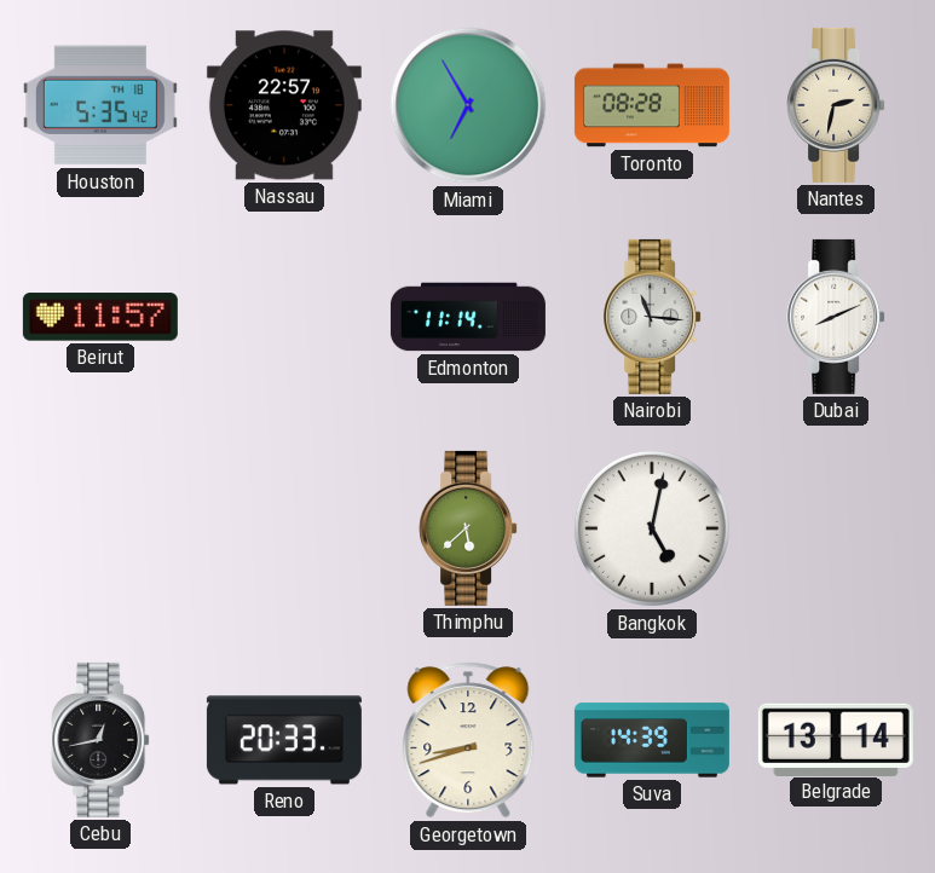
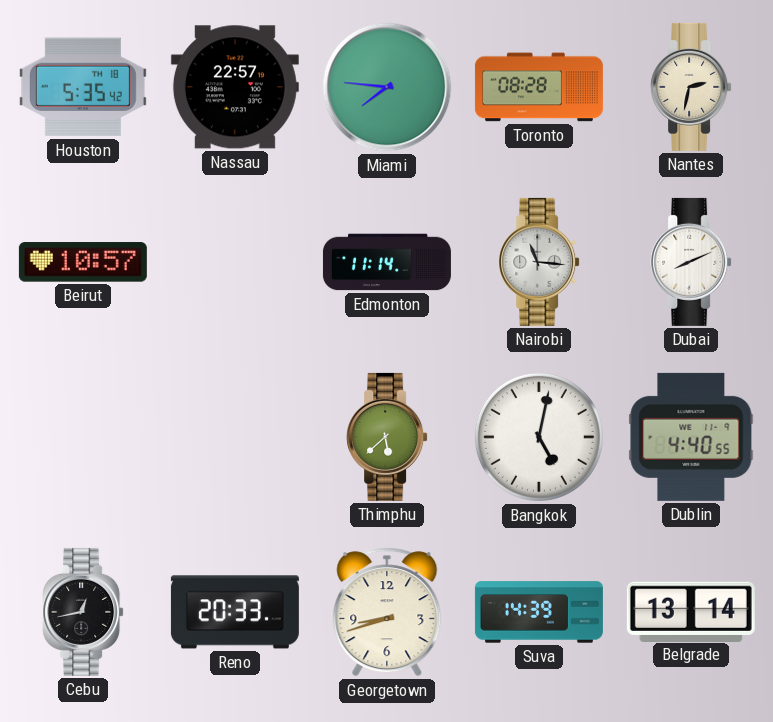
Miami: 6:55 -> 7:46
Beirut: 11:57 -> 10:57
Dublin: none -> 4:40
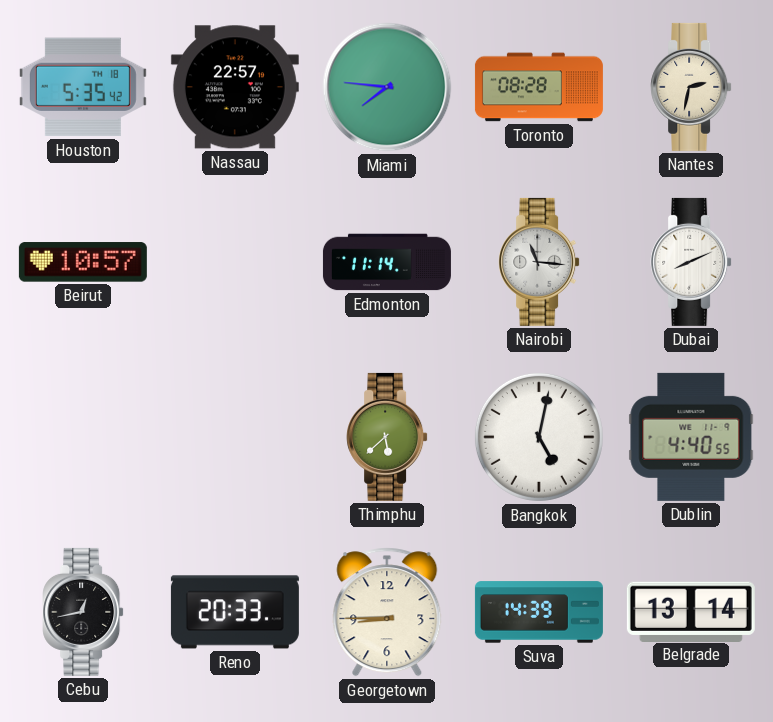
Georgetown: 8:42 -> 8:45
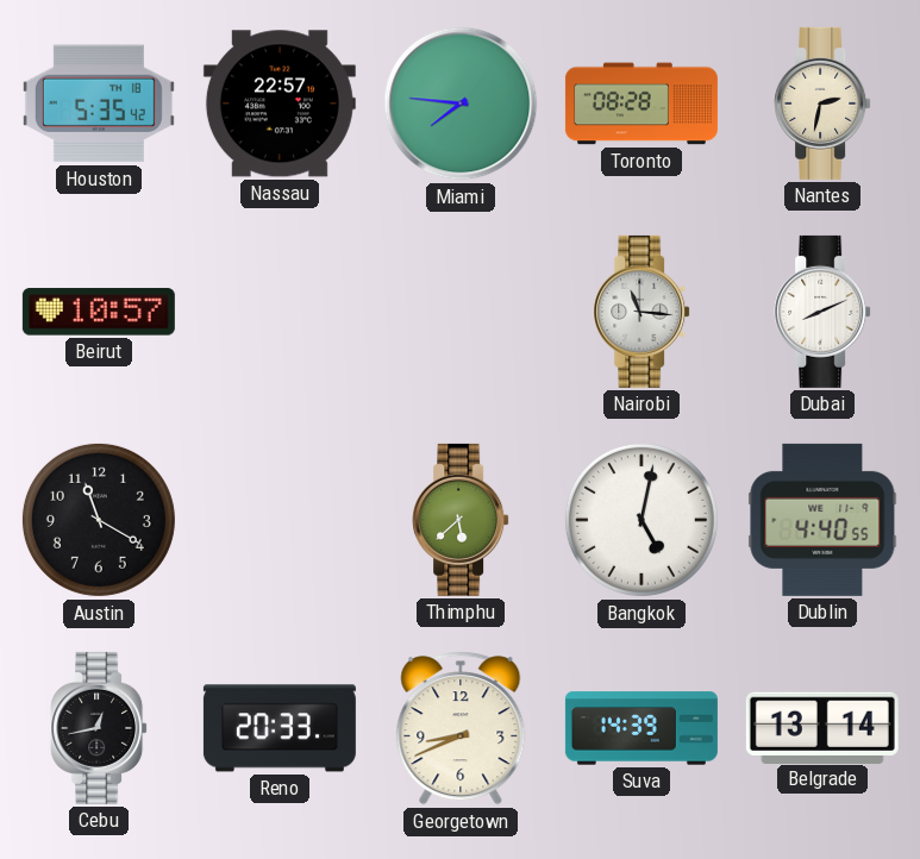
Edmonton: 11:14 -> none
Austin: none -> 11:20
Georgetown: 8:45 -> 8:41
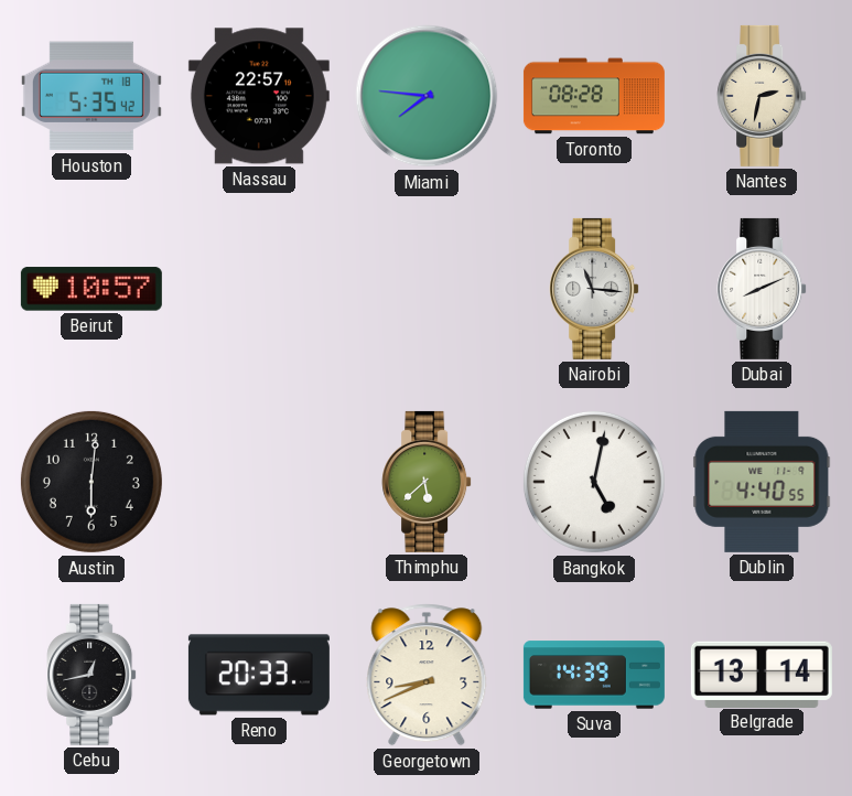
Austin: 11:20 -> 6:01
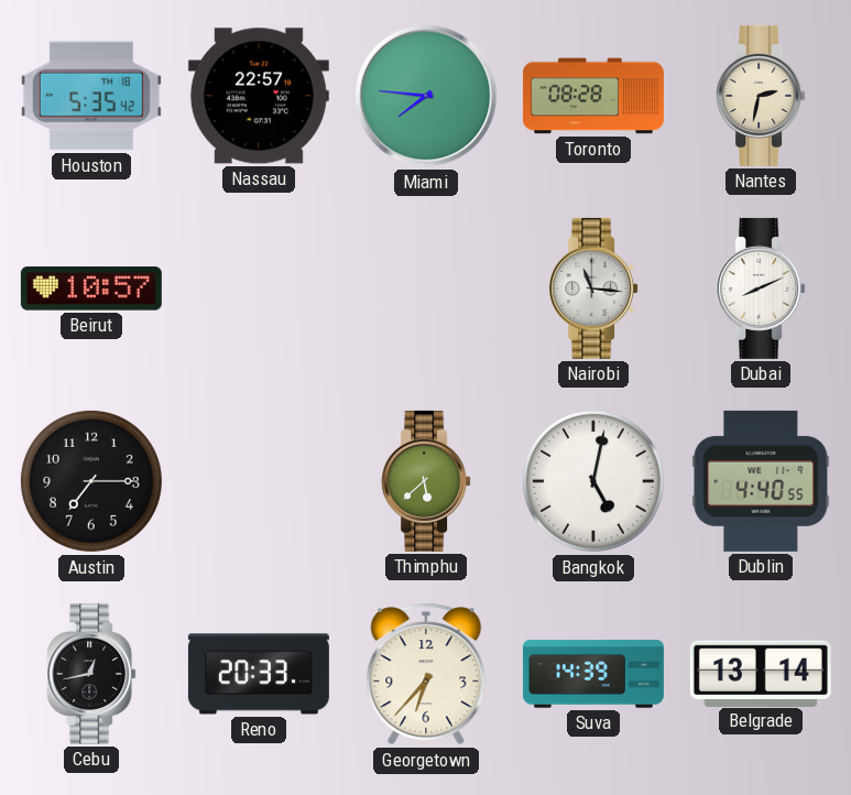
Austin: 6:01 -> 7:15
Georgetown: 8:41 -> 6:37
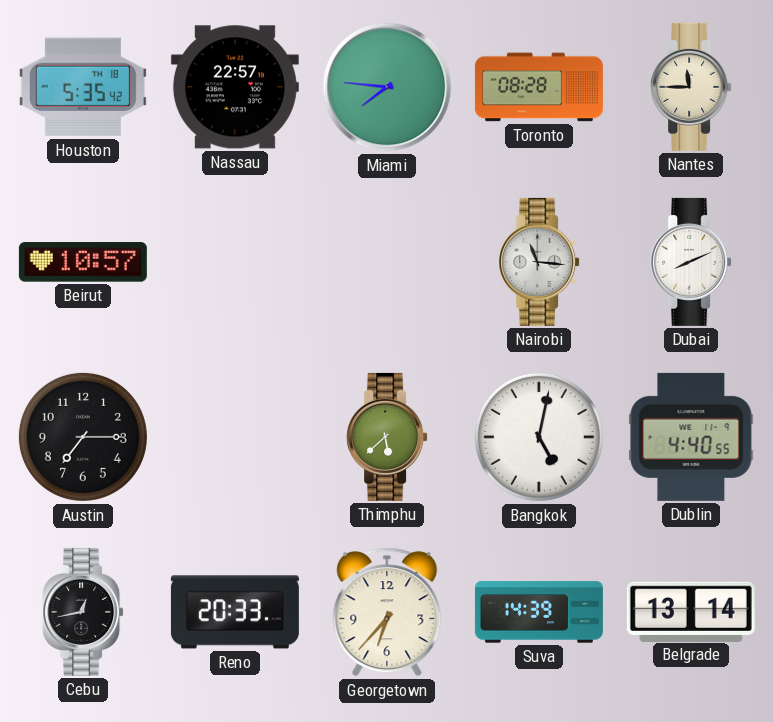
Nantes: 2:32 -> 11:45
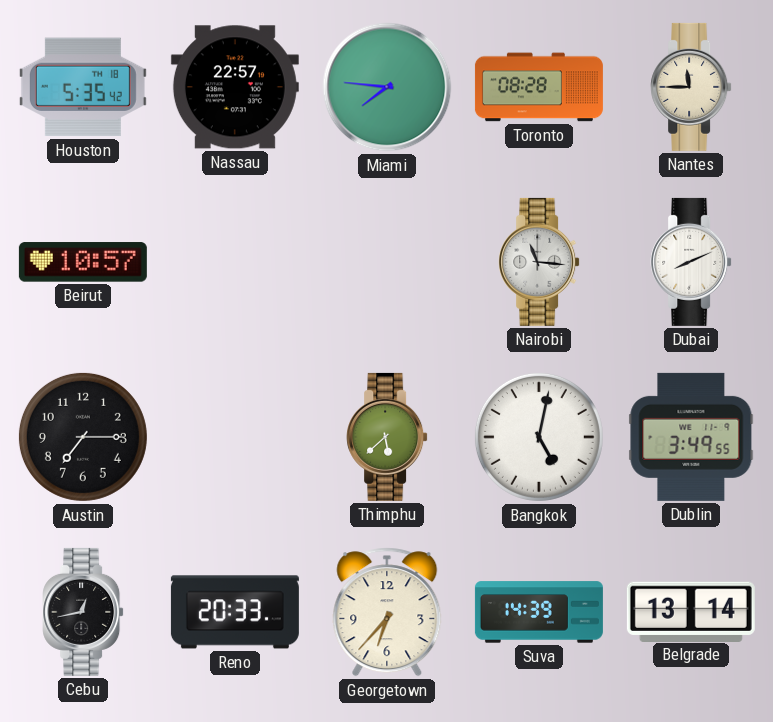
Dublin: 4:40 -> 3:49
